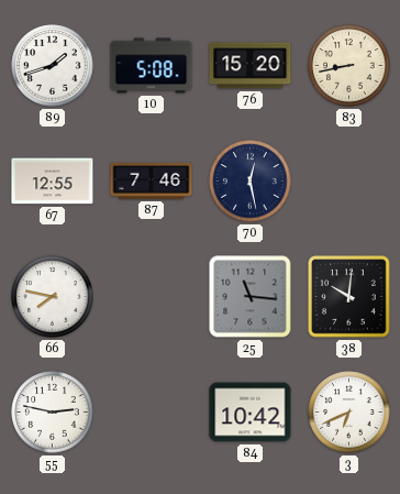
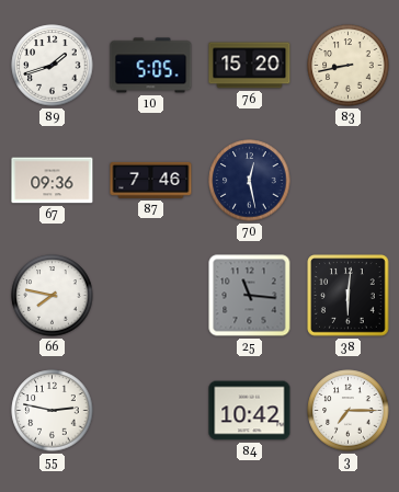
10: 5:08 -> 5:05
67: 12:55 -> 09:36
38: 10:01 -> 6:01
3: 6:41 -> 7:15
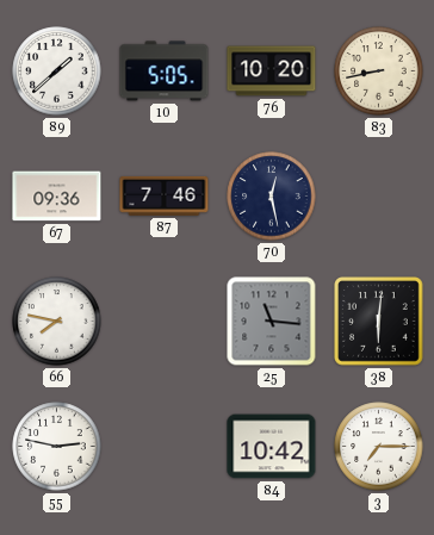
89: 1:42 -> 1:38
76: 15:20 -> 10:20
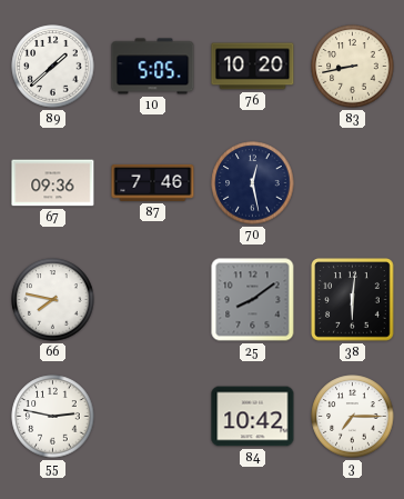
25: 11:16 -> 8:09
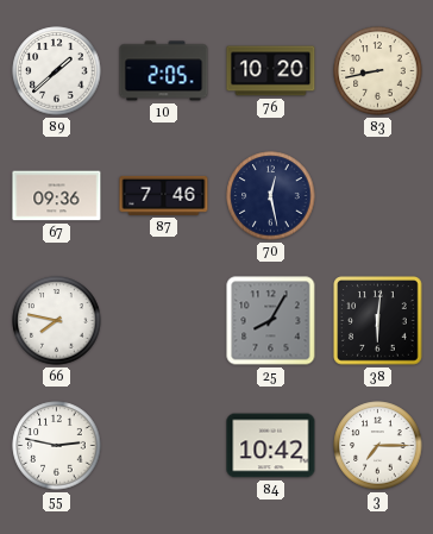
10: 5:05 -> 2:05
25: 8:09 -> 8:05
